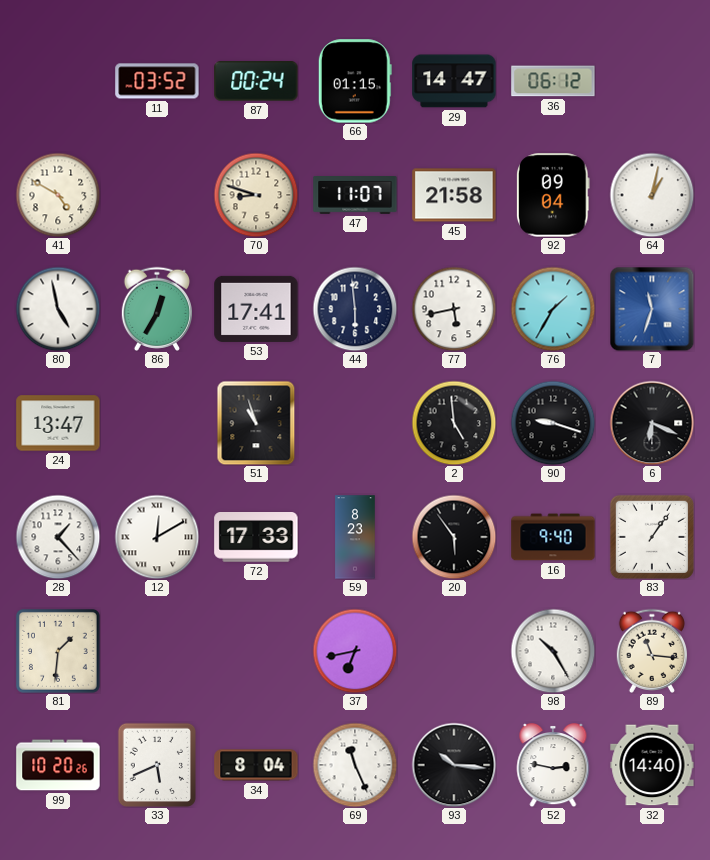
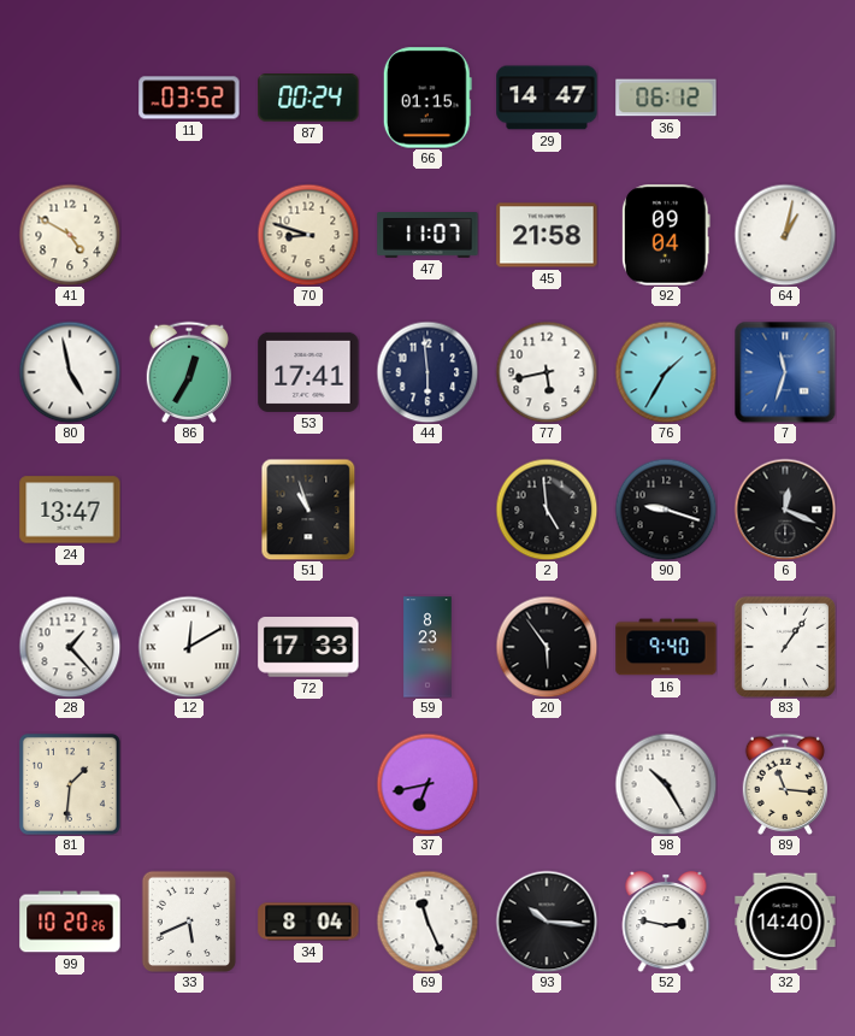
6: 6:19 -> 12:19
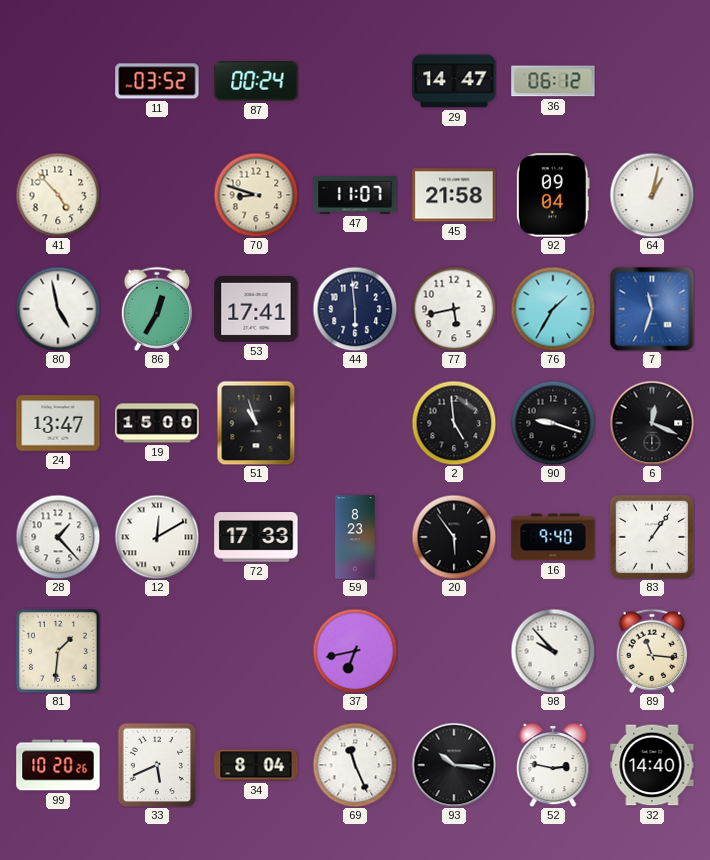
66: 01:15 -> none
41: 4:50 -> 4:53
19: none -> 15:00
98: 10:25 -> 9:53
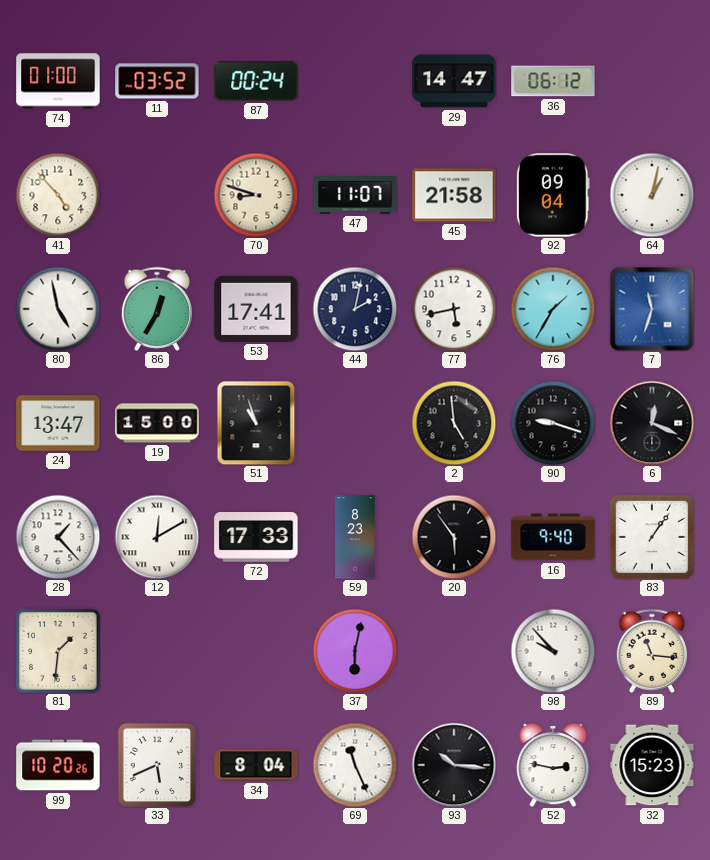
74: none -> 01:00
44: 5:59 -> 2:02
37: 6:43 -> 6:02
32: 14:40 -> 15:23
